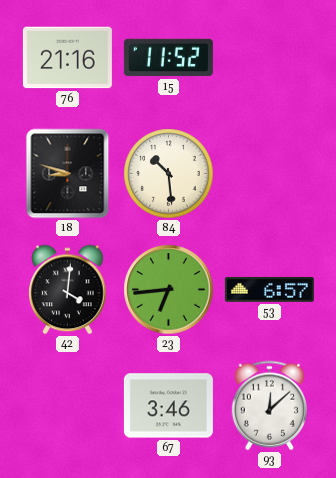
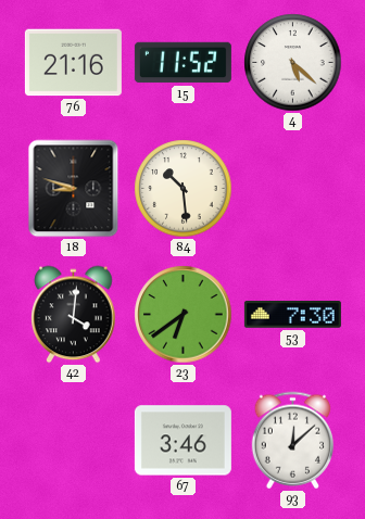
4: none -> 5:22
23: 6:44 -> 6:39
53: 6:57 -> 7:30
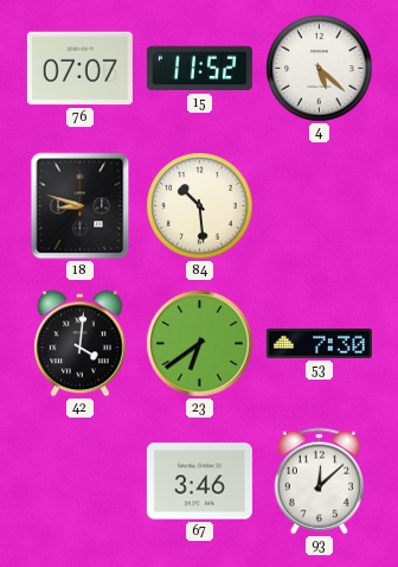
76: 21:16 -> 07:07
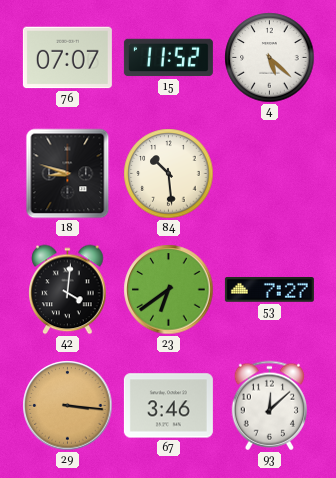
53: 7:30 -> 7:27
29: none -> 3:16
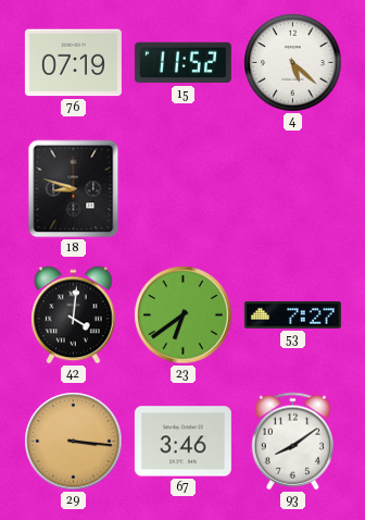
76: 07:07 -> 07:19
84: 10:29 -> none
93: 12:08 -> 8:09
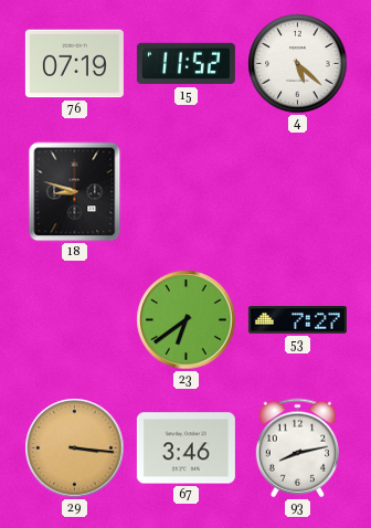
42: 4:01 -> none
93: 8:09 -> 8:13
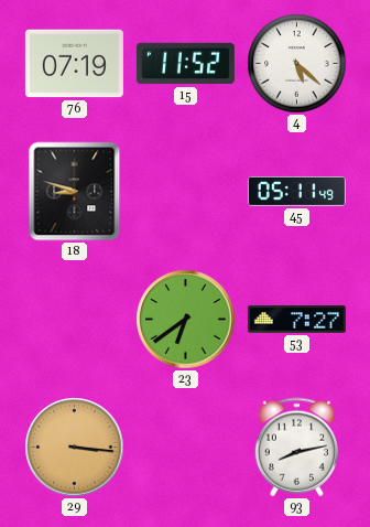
45: none -> 05:11
67: 3:46 -> none
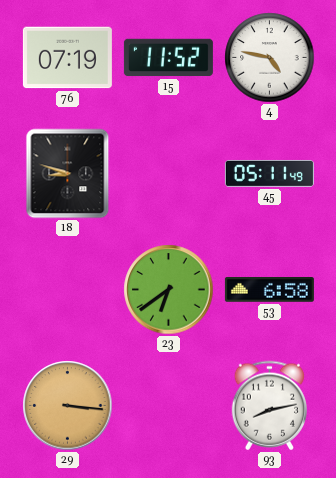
4: 5:22 -> 4:47
53: 7:27 -> 6:58
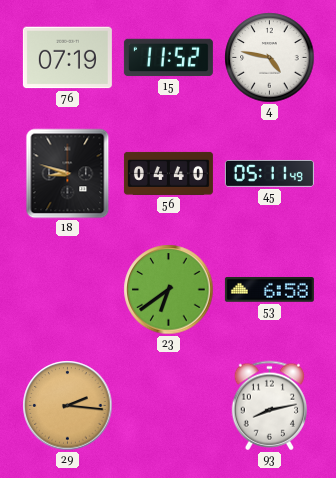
56: none -> 04:40
29: 3:16 -> 2:16
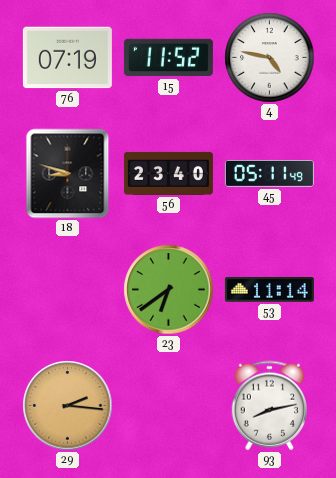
56: 04:40 -> 23:40
53: 6:58 -> 11:14
